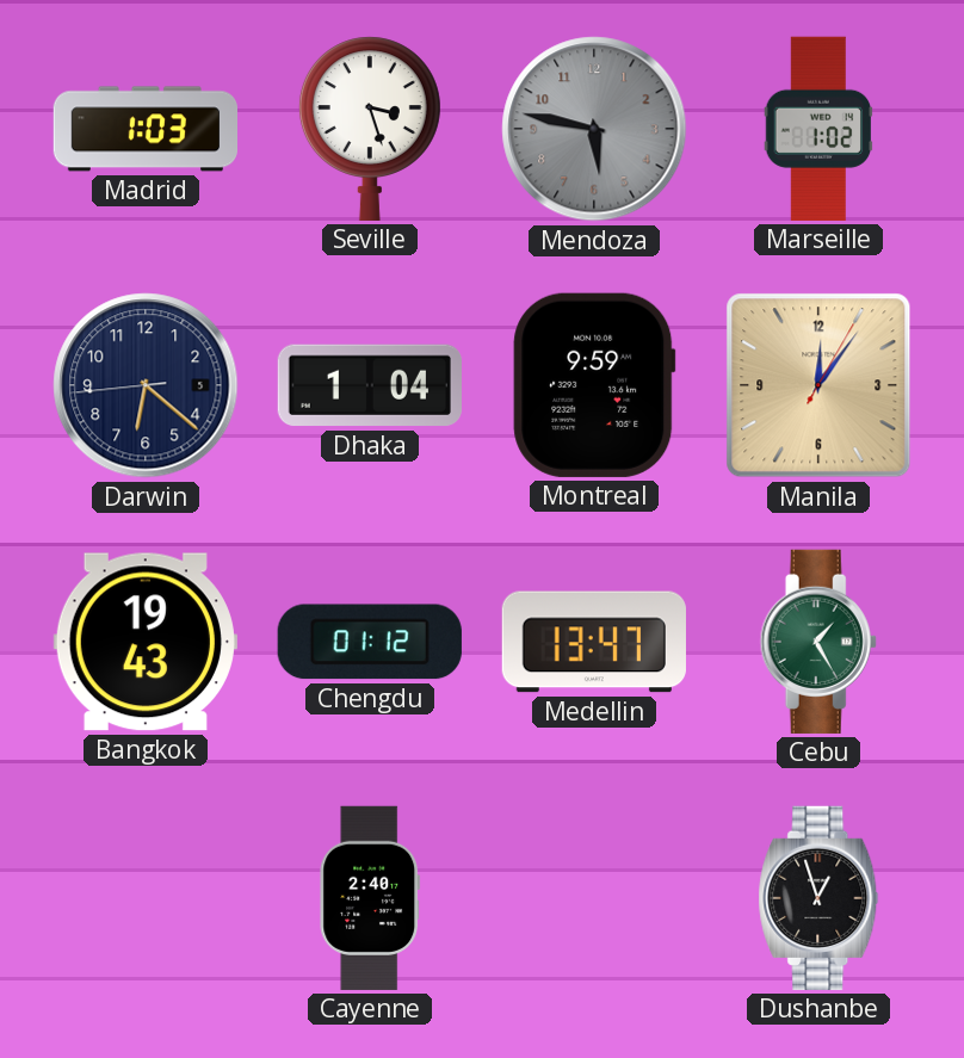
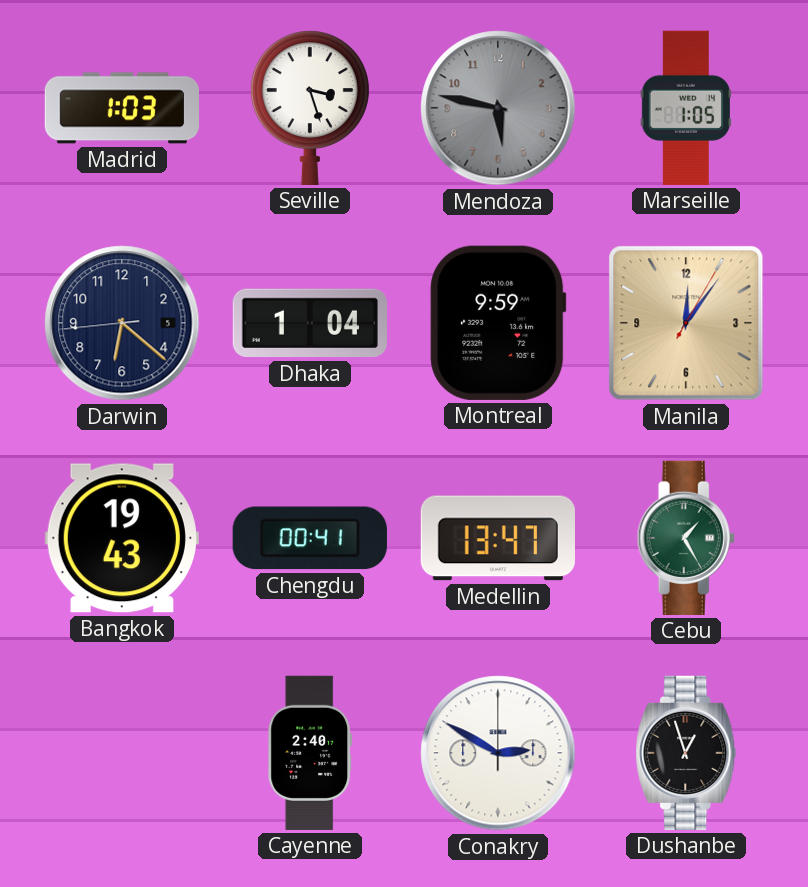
Marseille: 1:02 -> 1:05
Chengdu: 01:12 -> 00:41
Conakry: none -> 2:50
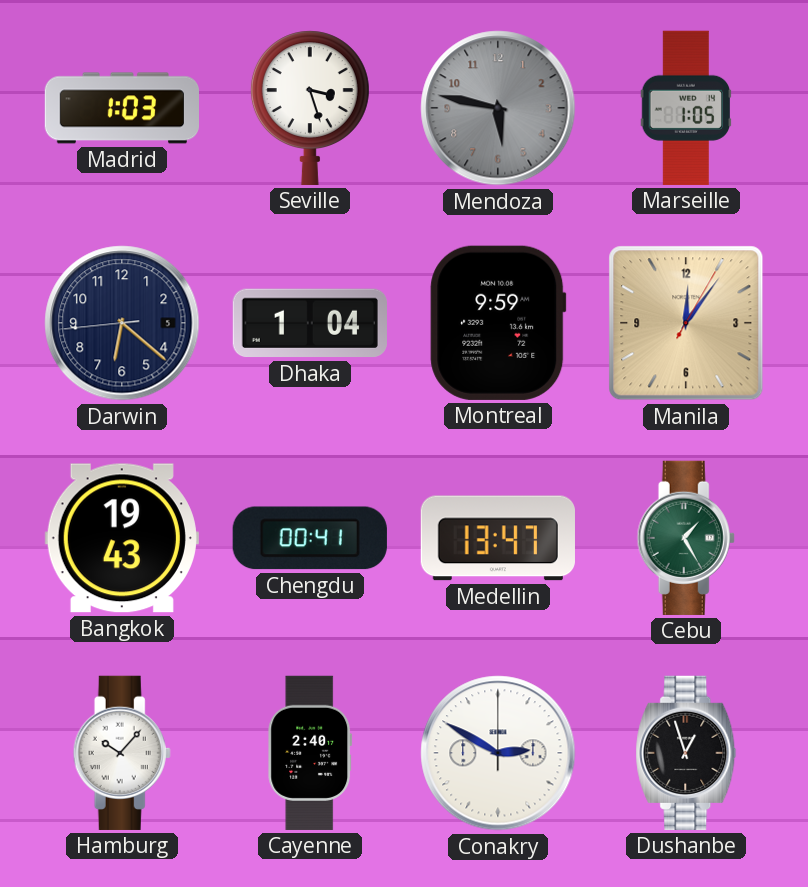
Hamburg: none -> 10:07
